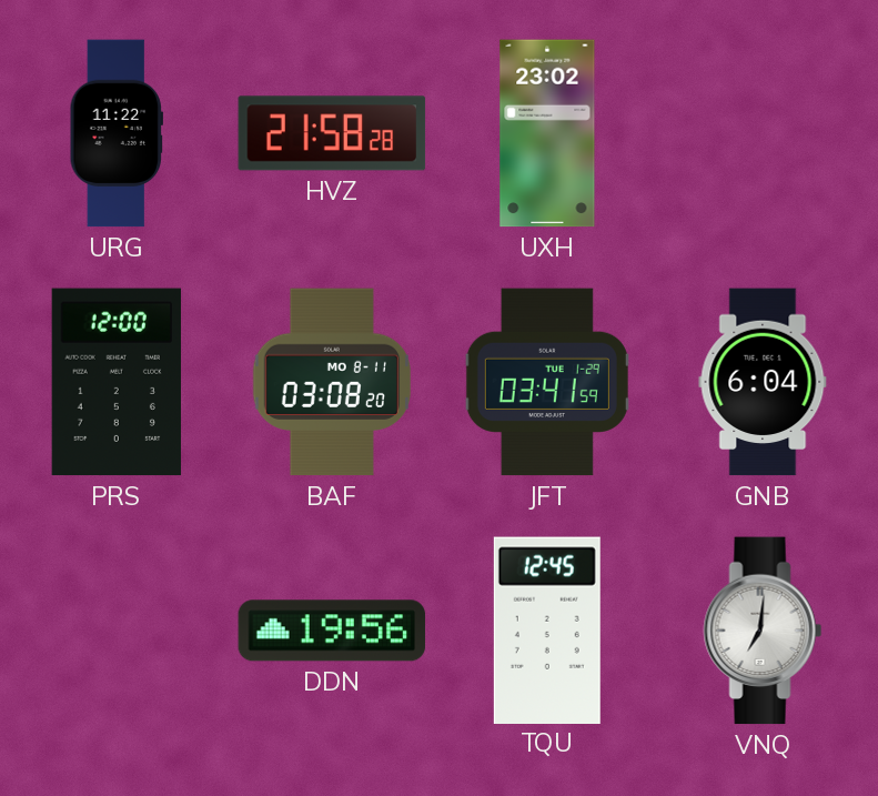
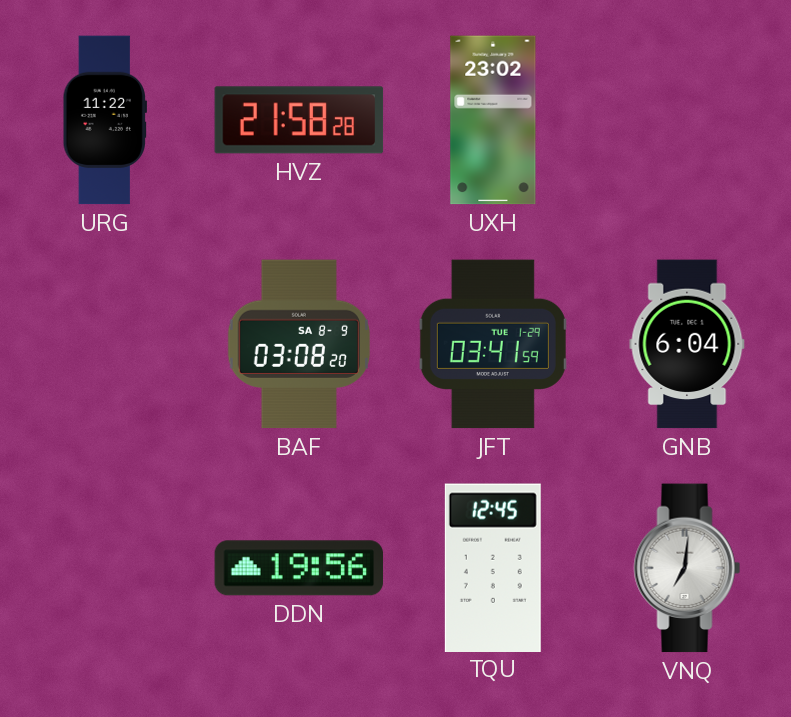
PRS: 12:00 -> none
BAF date: MO 8-11 -> SA 8-9
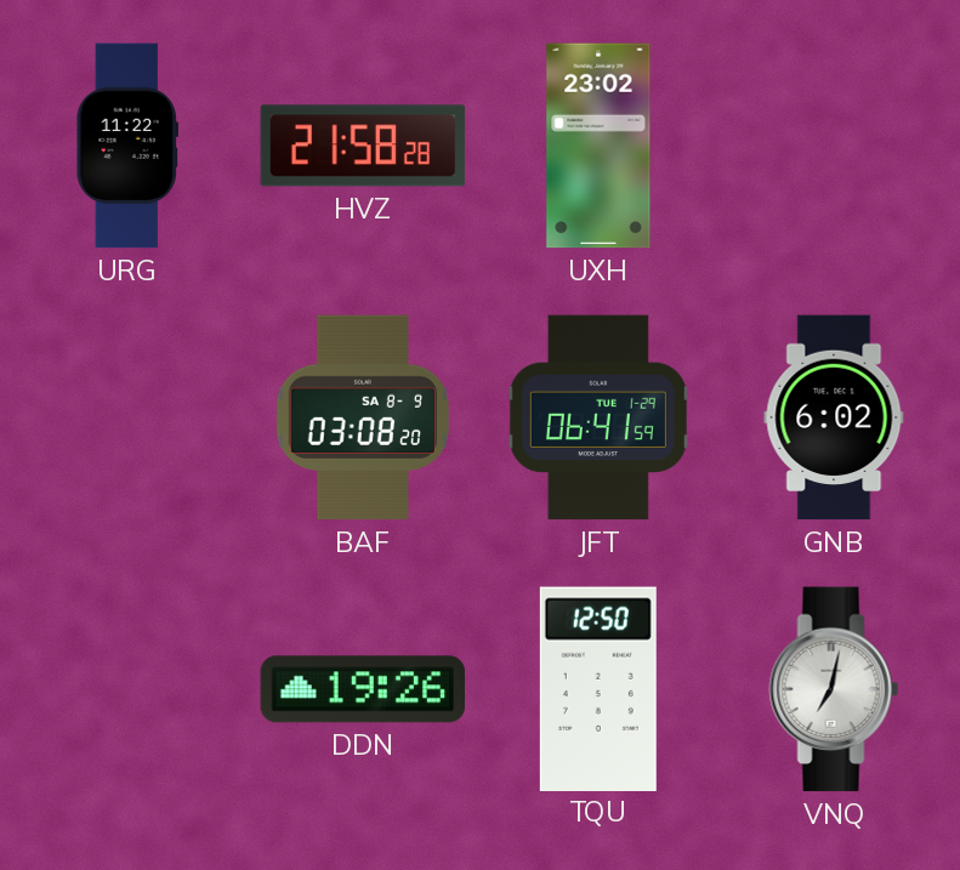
JFT: 03:41 -> 06:41
GNB: 6:04 -> 6:02
DDN: 19:56 -> 19:26
TQU: 12:45 -> 12:50
VNQ: 7:01 -> 7:02
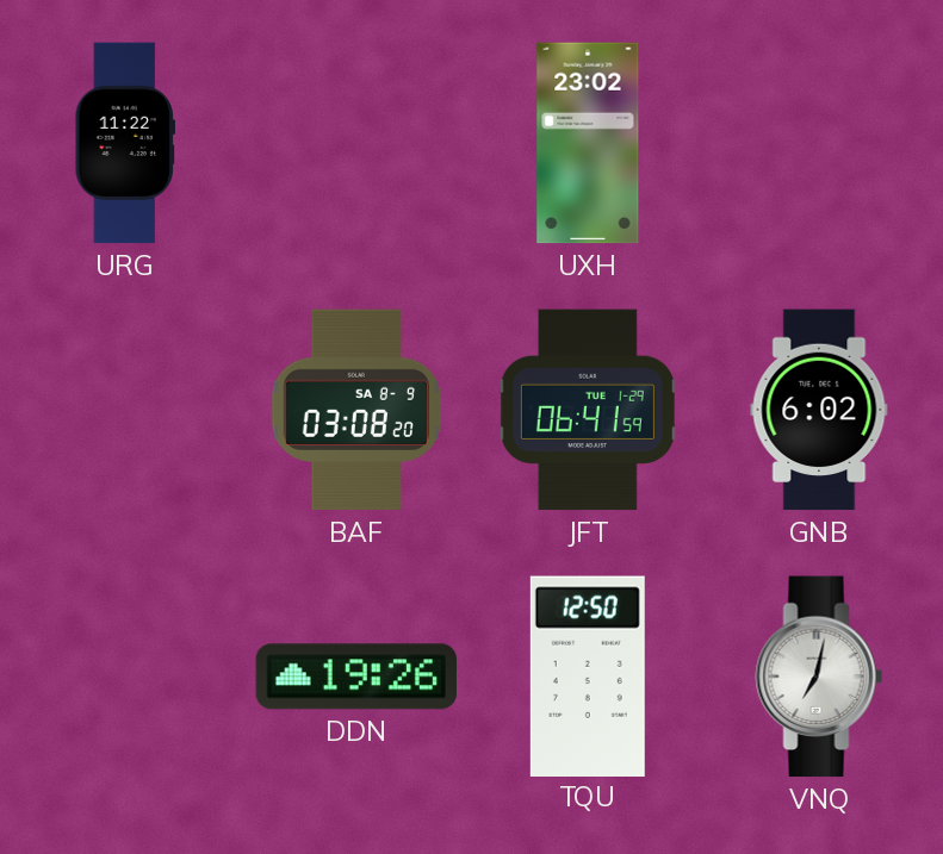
HVZ: 21:58 -> none
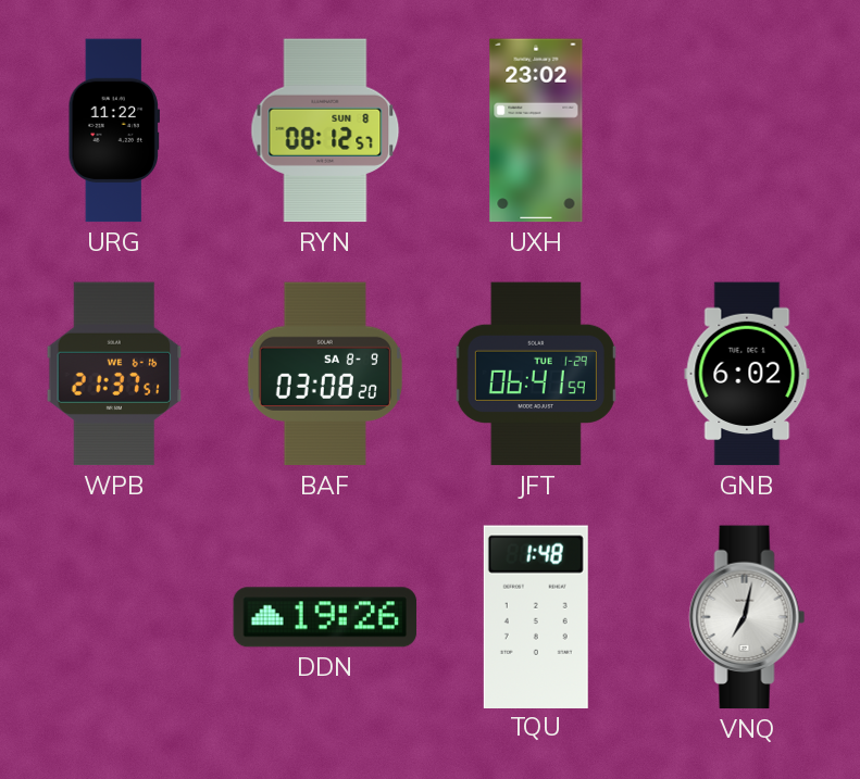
RYN: none -> 08:12
WPB: none -> 21:37
TQU: 12:50 -> 1:48
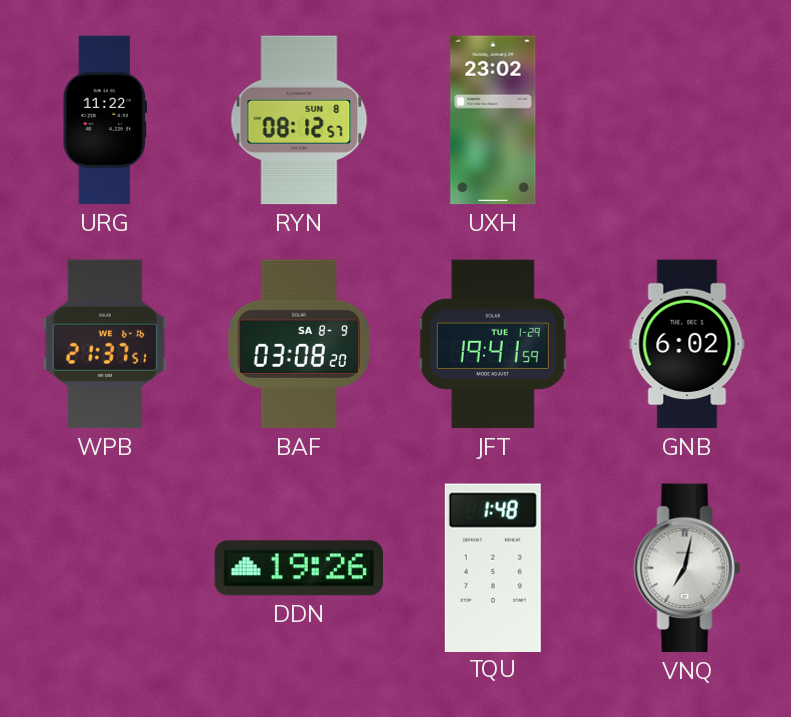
JFT: 06:41 -> 19:41
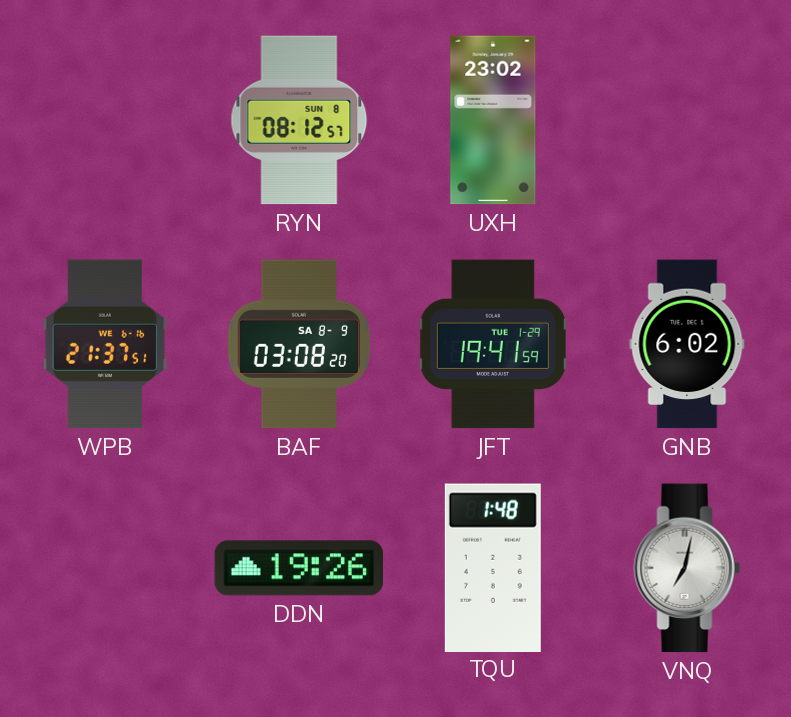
URG: 11:22 -> none
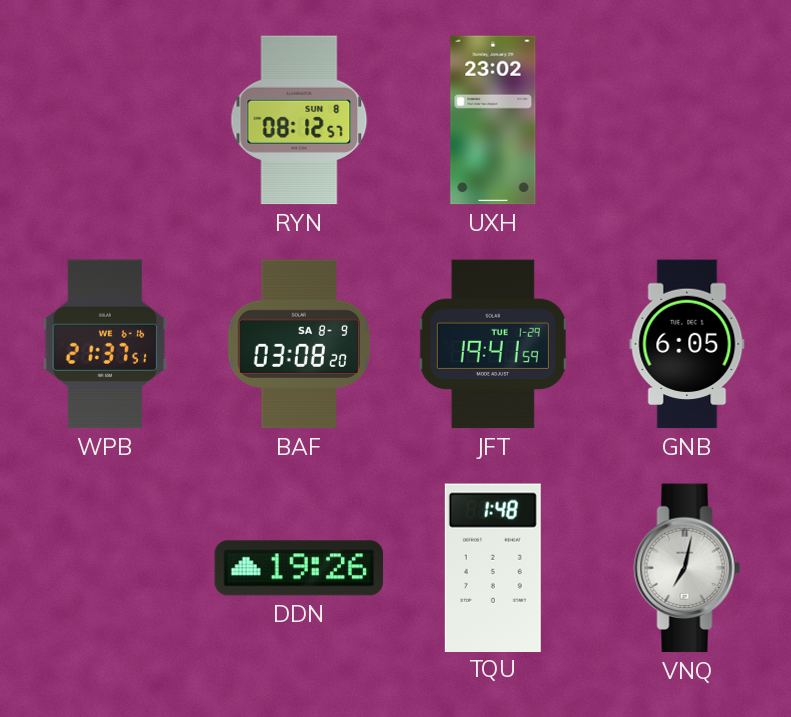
GNB: 6:02 -> 6:05
